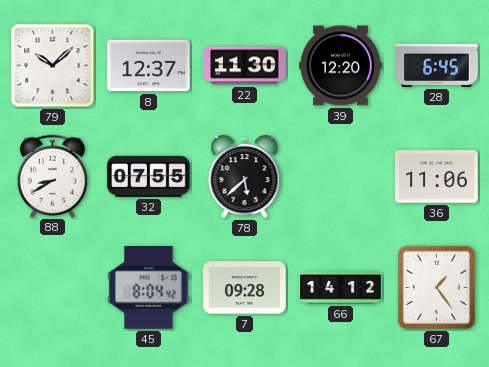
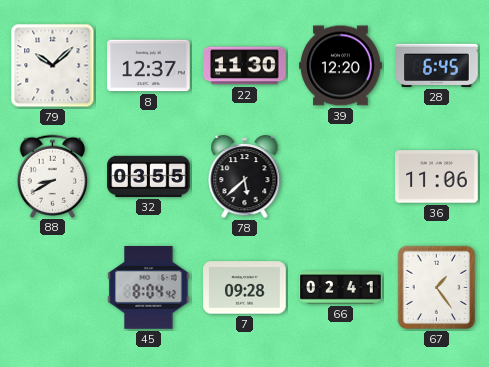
32: 07:55 -> 03:55
66: 14:12 -> 02:41
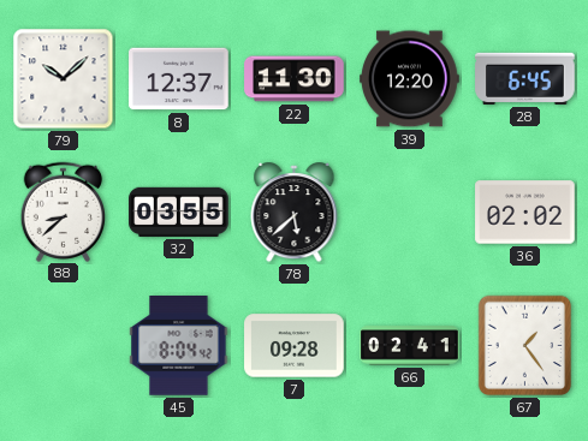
88: 8:40 -> 8:38
36: 11:06 -> 02:02
